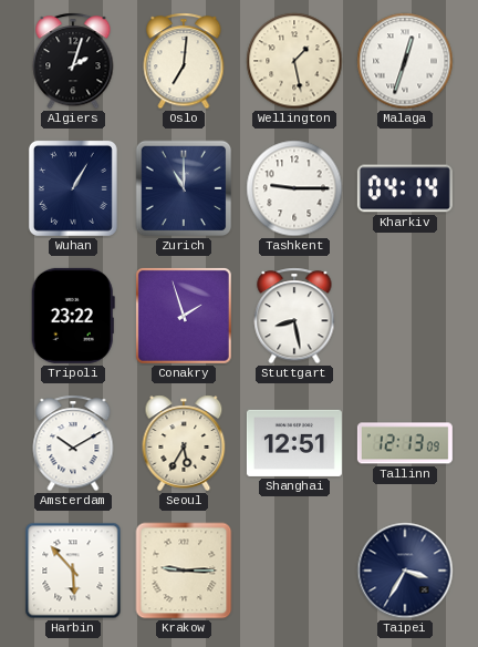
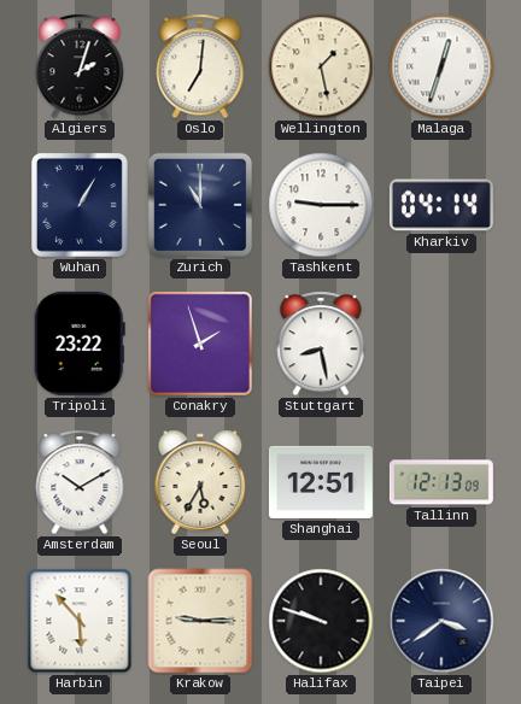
Halifax: none -> 9:48
Taipei: 3:35 -> 3:39
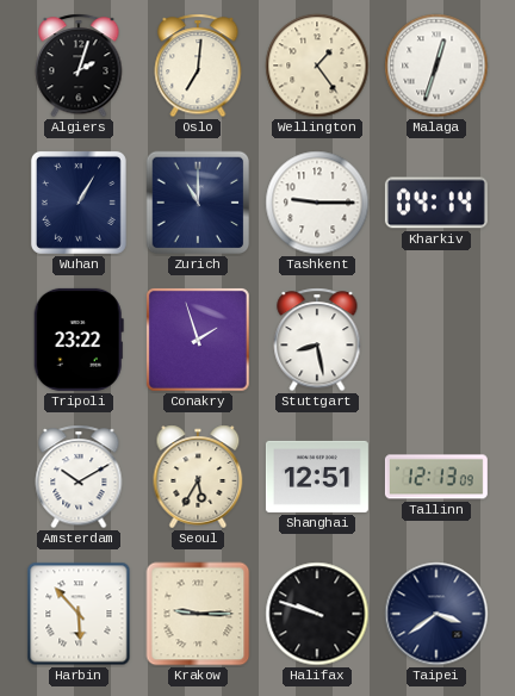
Wellington: 1:28 -> 1:24
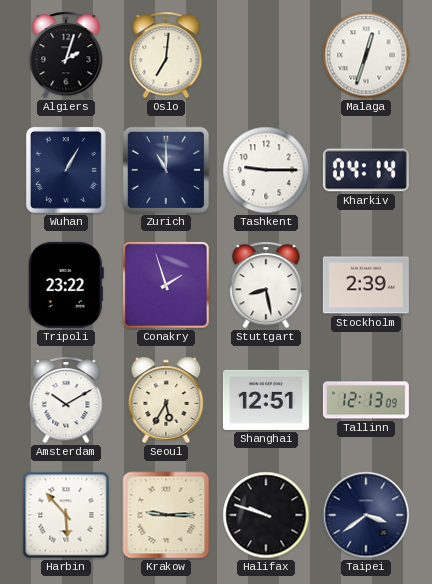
Wellington: 1:24 -> none
Stockholm: none -> 2:39
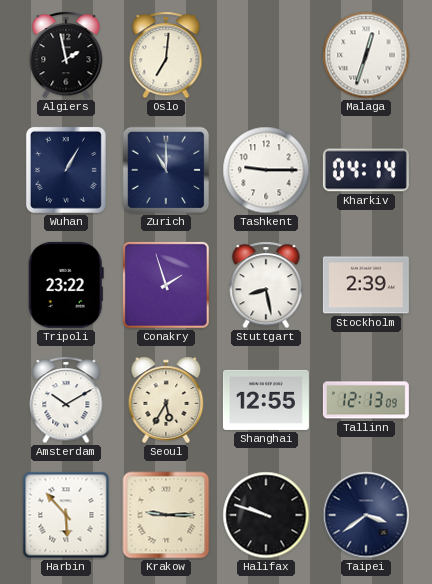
Algiers: 2:03 -> 1:58
Shanghai: 12:51 -> 12:55
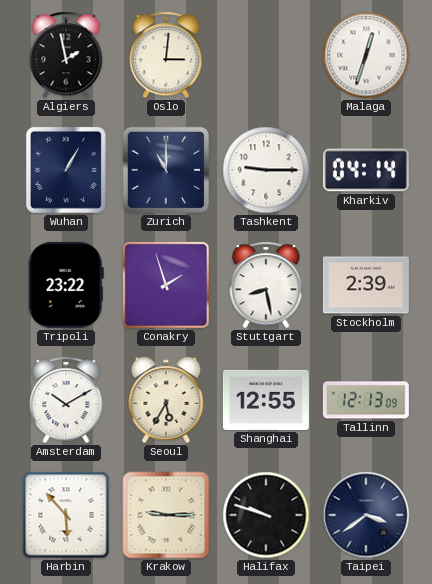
Oslo: 7:01 -> 3:01
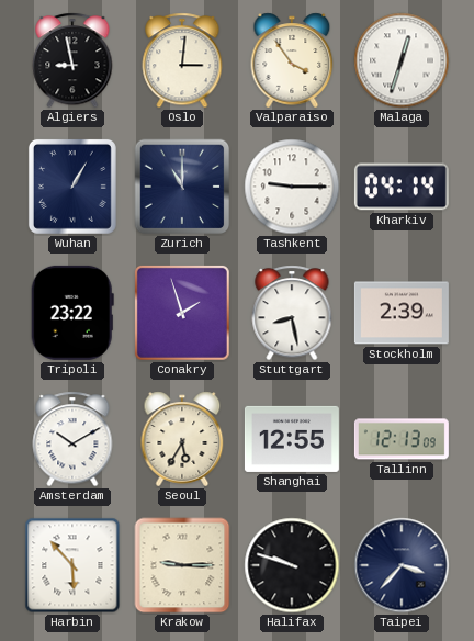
Algiers: 1:58 -> 8:58
Valparaiso: none -> 3:54
Taipei: 3:39 -> 3:37
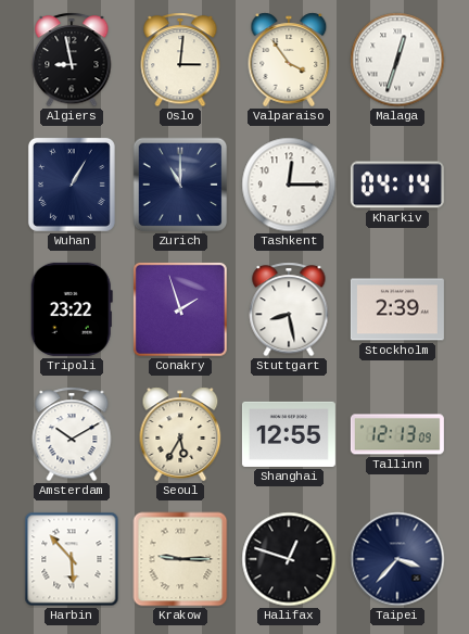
Tashkent: 9:15 -> 12:15
Halifax: 9:48 -> 12:48
